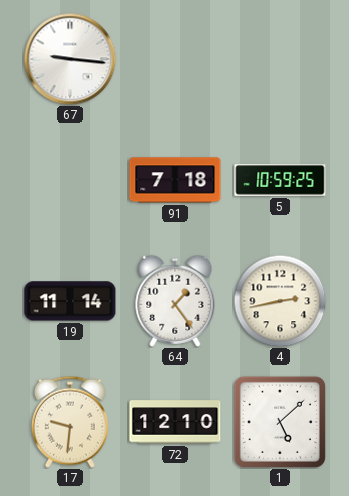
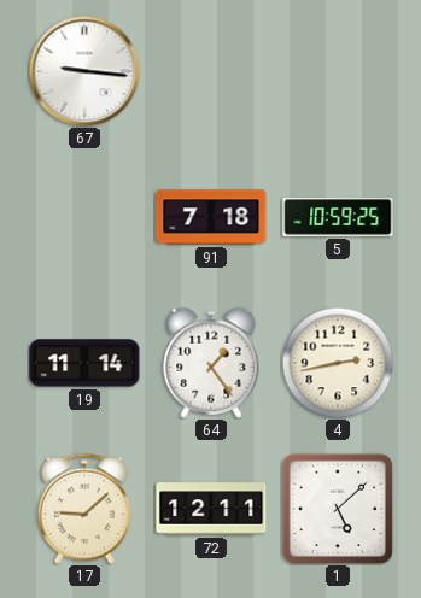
17: 9:31 -> 9:08
72: 12:10 -> 12:11
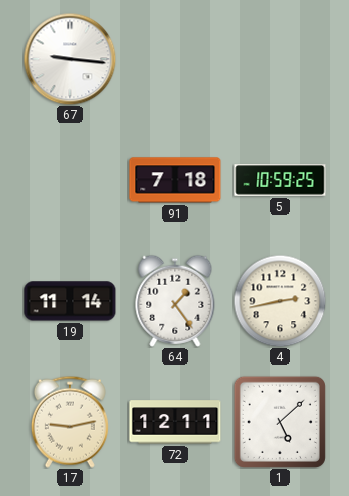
17: 9:08 -> 9:13
